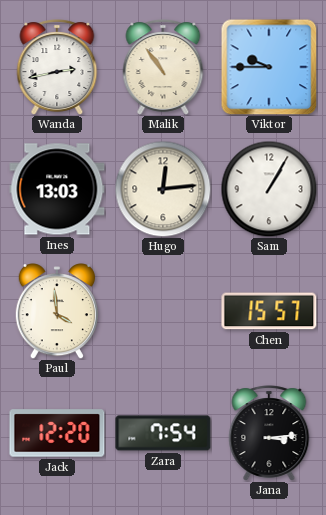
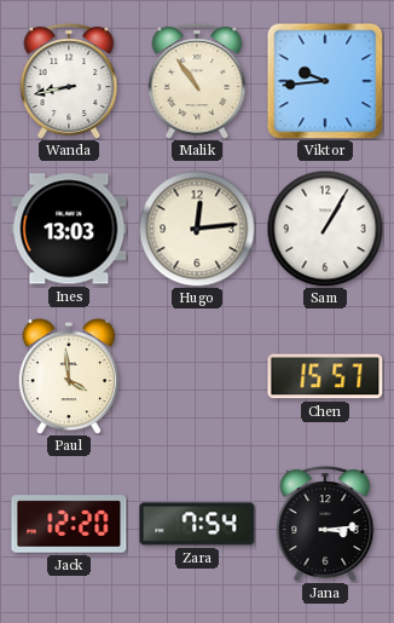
Wanda: 2:43 -> 8:43
Viktor: 9:45 -> 9:44
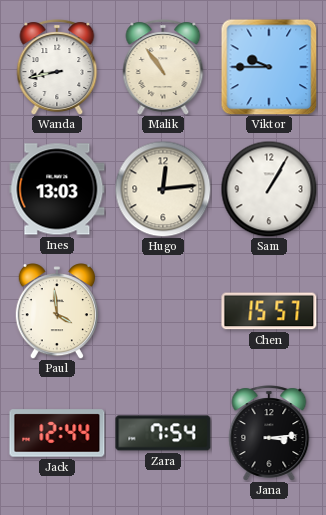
Viktor: 9:44 -> 9:45
Jack: 12:20 -> 12:44
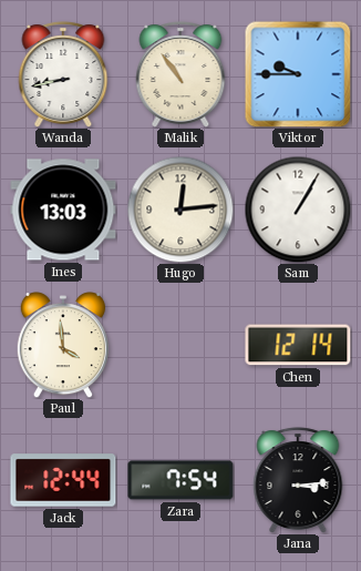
Chen: 15:57 -> 12:14
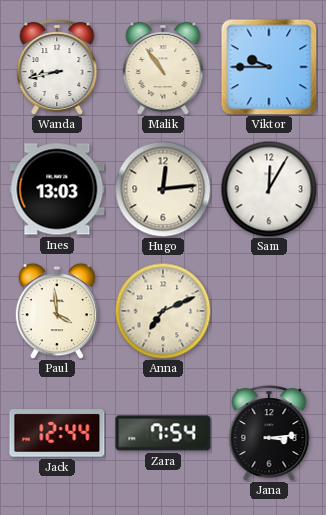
Sam: 1:05 -> 12:05
Anna: none -> 7:11
Chen: 12:14 -> none
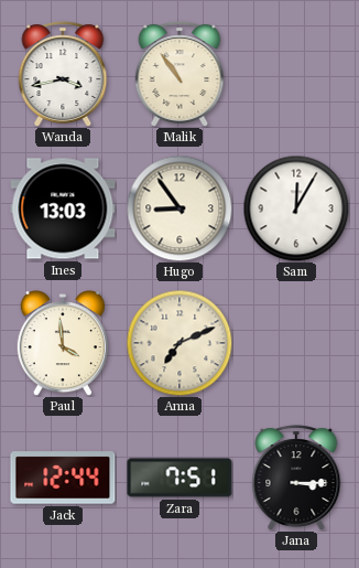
Wanda: 8:43 -> 3:43
Viktor: 9:45 -> none
Hugo: 12:14 -> 8:54
Zara: 7:54 -> 7:51
Jana: 3:14 -> 3:15
